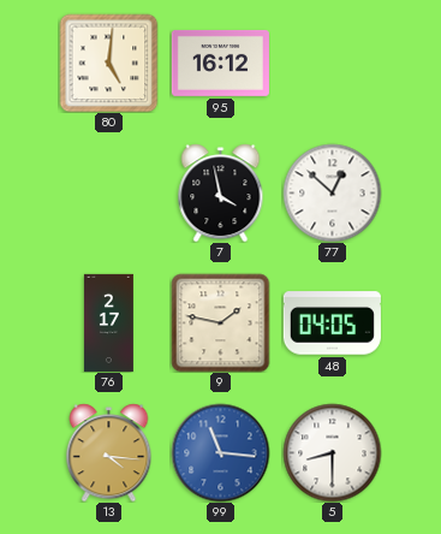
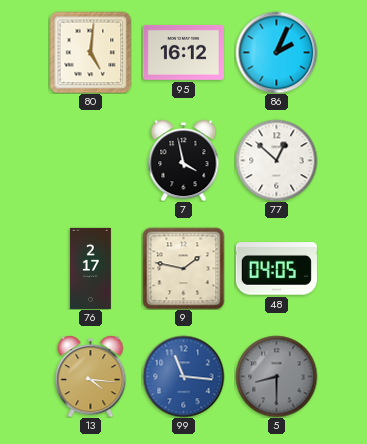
86: none -> 2:04
5 dial: white -> grey
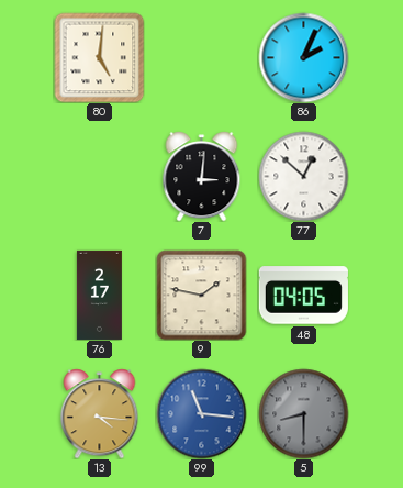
95: 16:12 -> none
7: 3:58 -> 3:01
